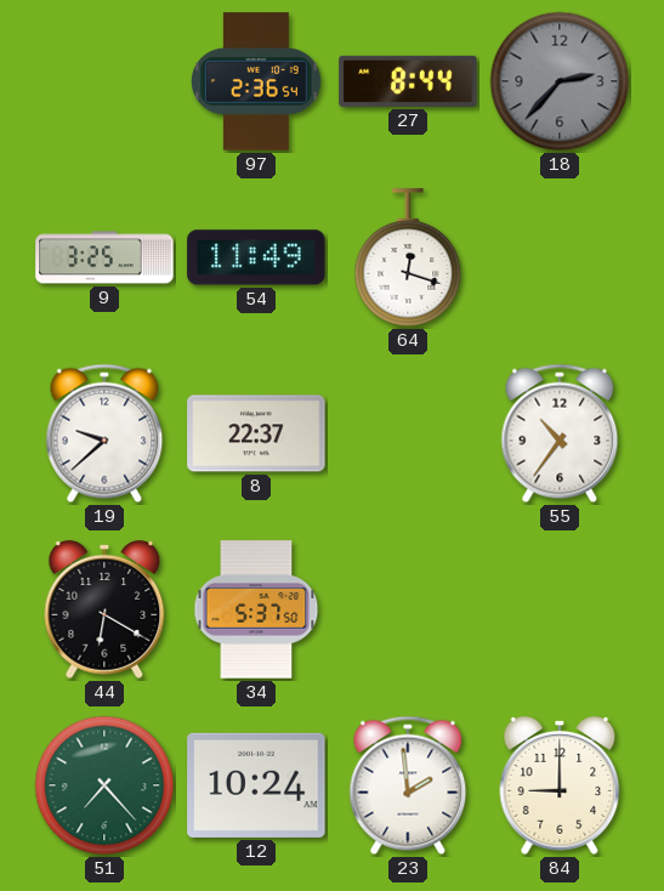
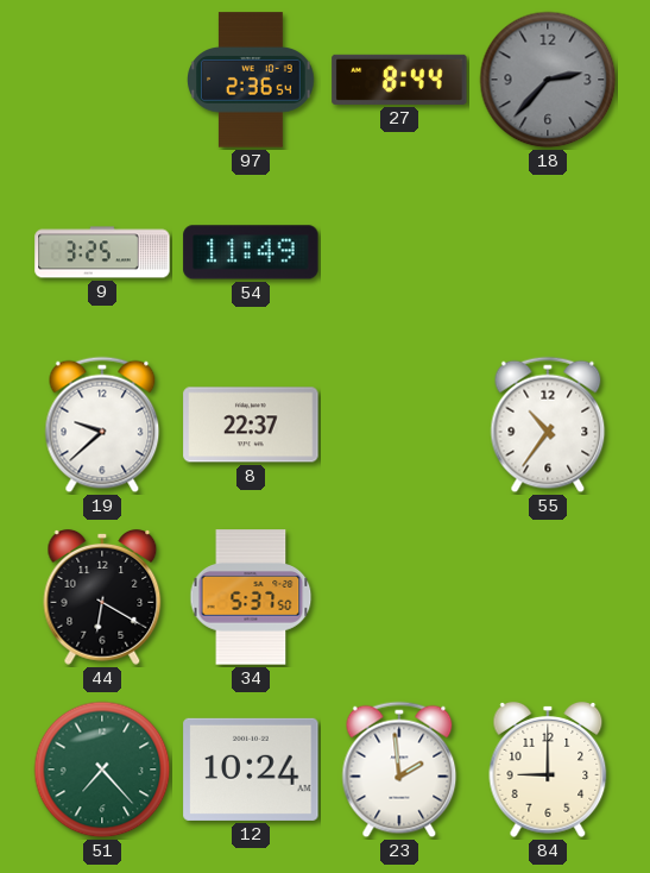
64: 12:18 -> none
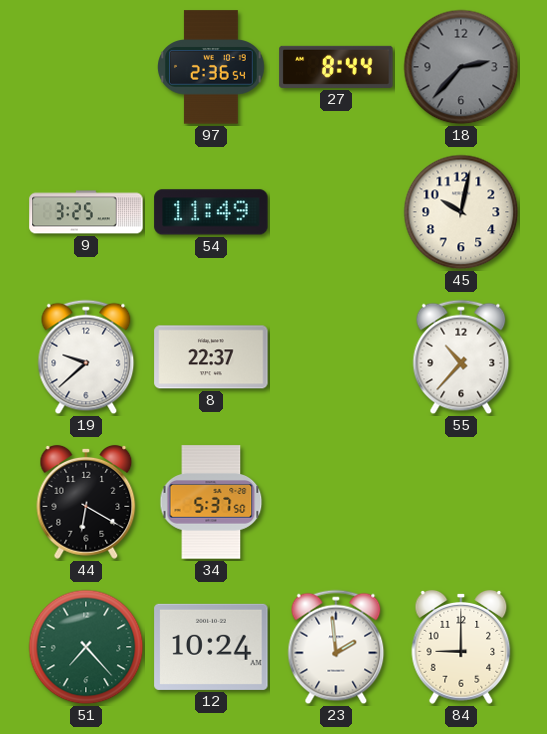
45: none -> 10:02
55: 10:36 -> 10:37
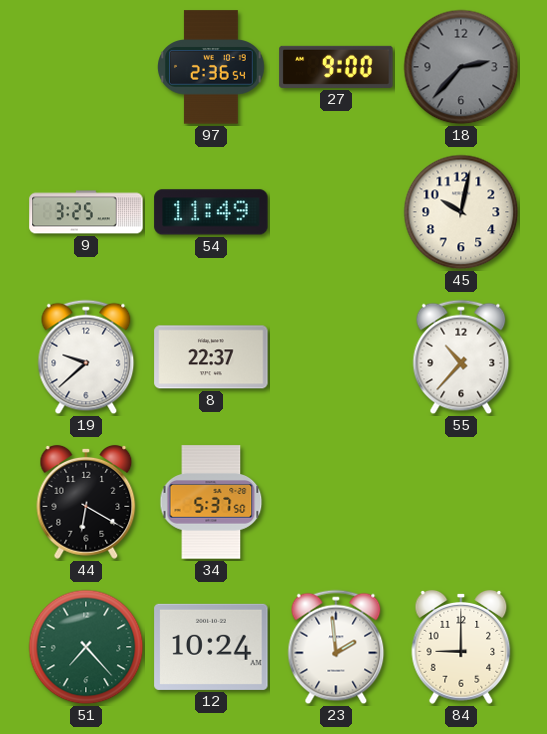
27: 8:44 -> 9:00
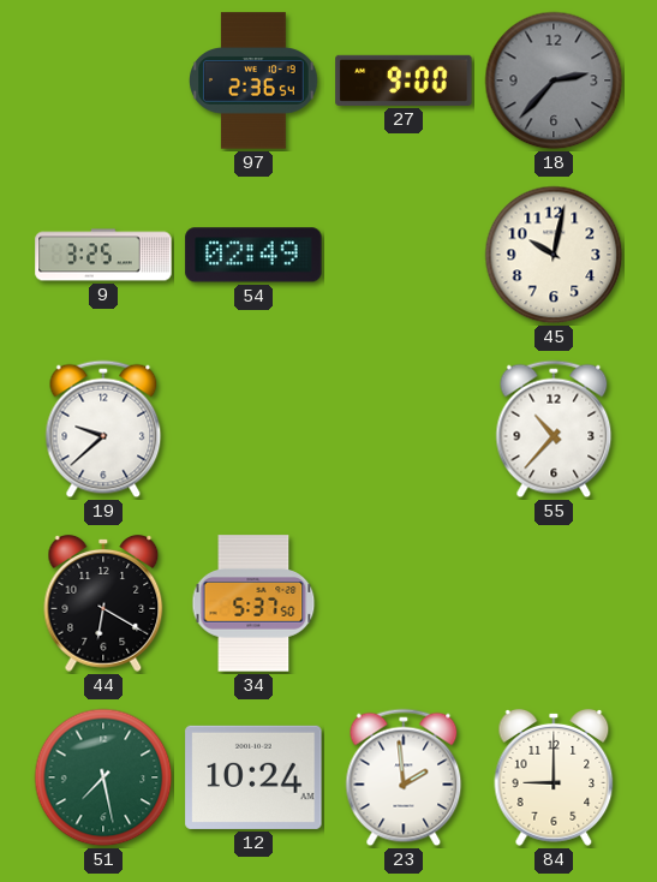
54: 11:49 -> 02:49
8: 22:37 -> none
51: 7:23 -> 7:28
